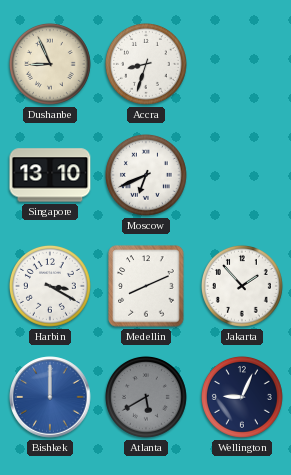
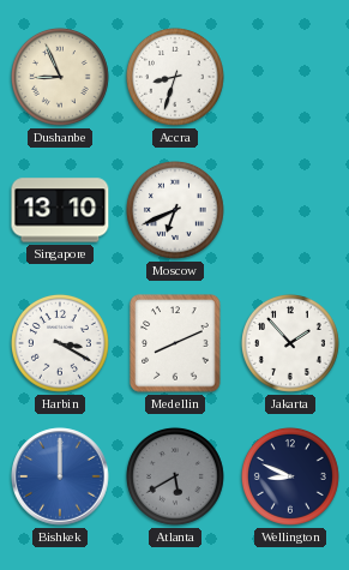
Wellington: 9:04 -> 8:49
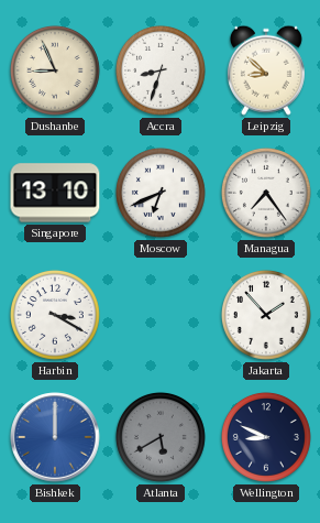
Leipzig: none -> 8:52
Managua: none -> 7:24
Medellin: 8:11 -> none
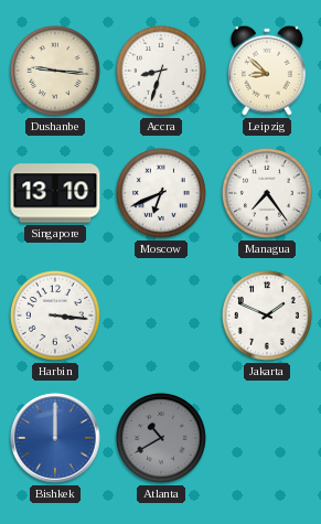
Dushanbe: 8:56 -> 9:16
Harbin: 3:20 -> 3:16
Jakarta: 1:53 -> 1:49
Atlanta: 5:40 -> 10:40
Wellington: 8:49 -> none
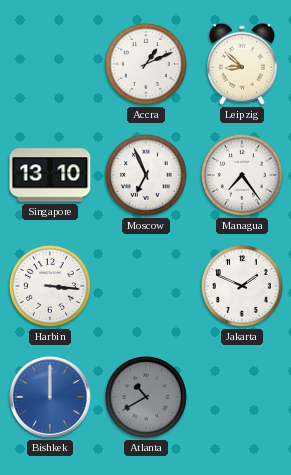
Dushanbe: 9:16 -> none
Accra: 8:33 -> 1:11
Moscow: 6:41 -> 6:56
